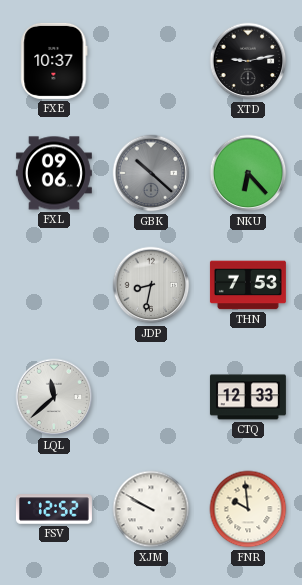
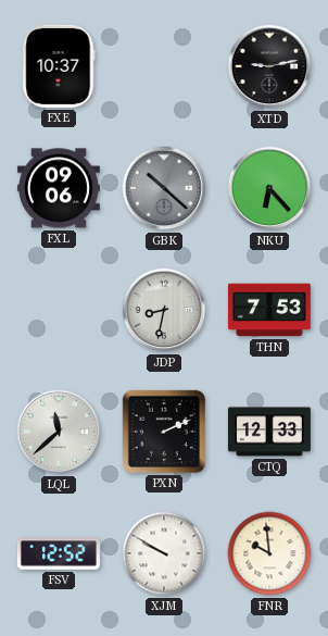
PXN: none -> 2:11
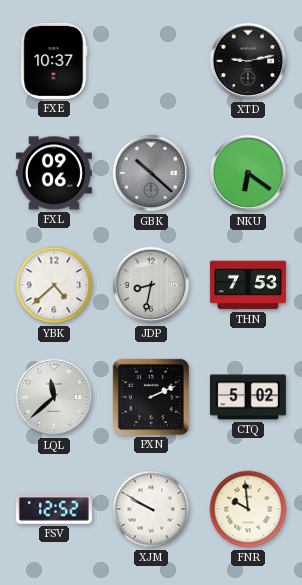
NKU: 6:23 -> 6:21
YBK: none -> 4:38
CTQ: 12:33 -> 5:02
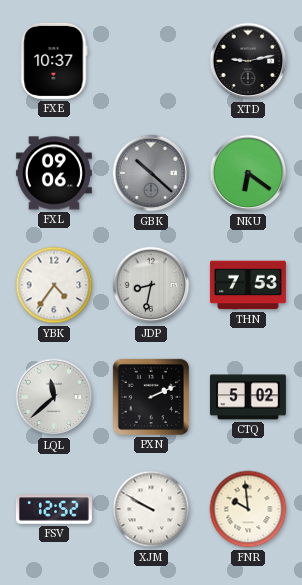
YBK: 4:38 -> 4:36
